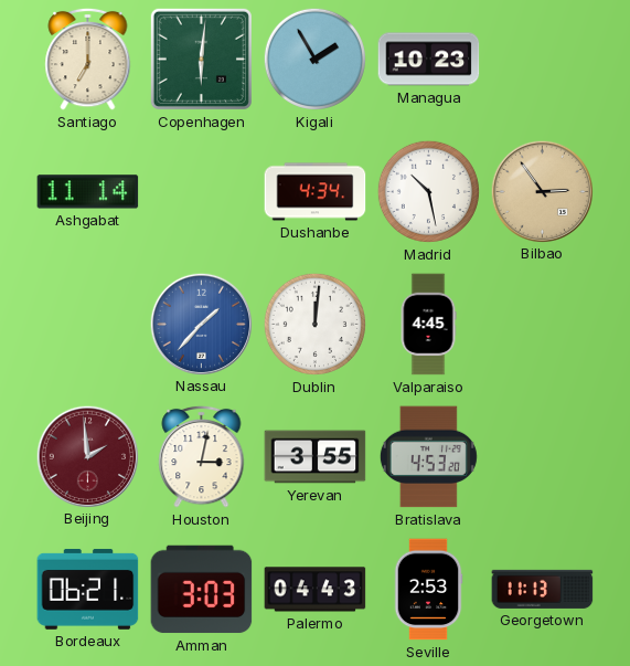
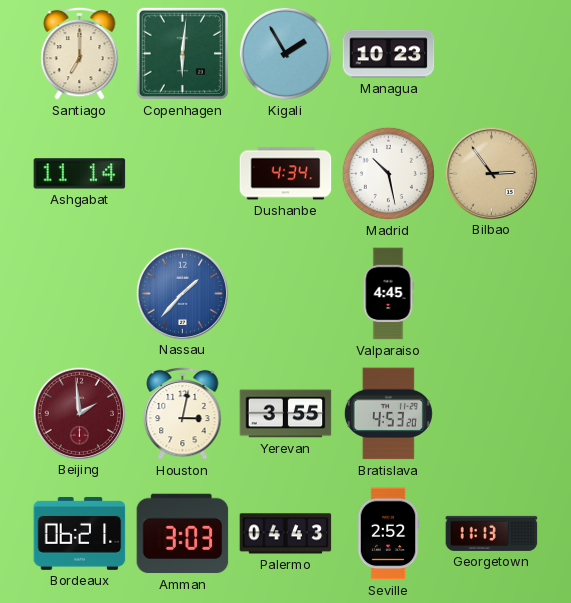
Dublin: 12:01 -> none
Seville: 2:53 -> 2:52
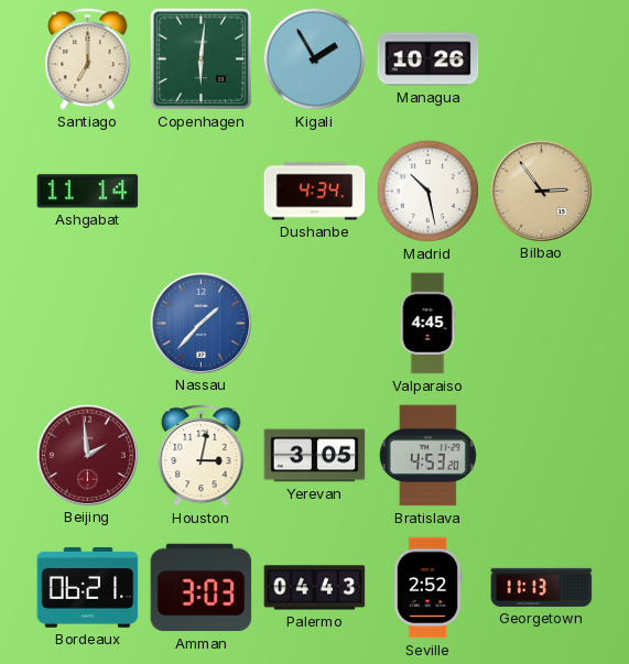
Managua: 10:23 -> 10:26
Yerevan: 3:55 -> 3:05
